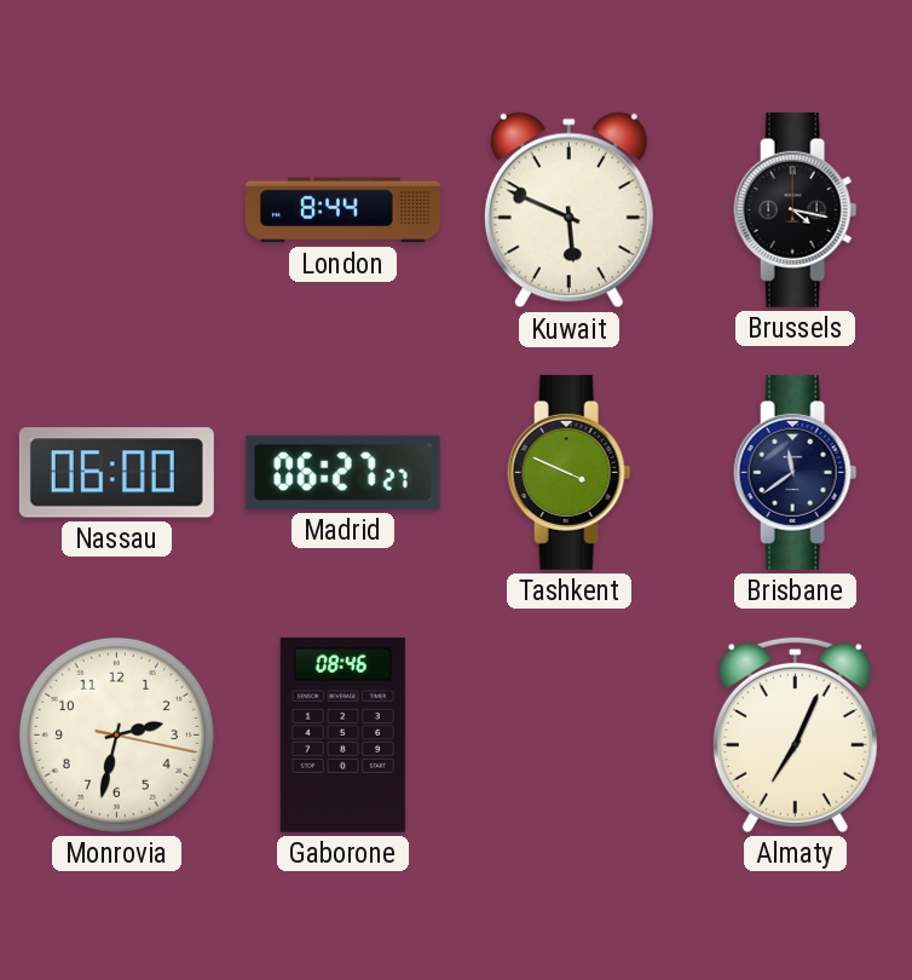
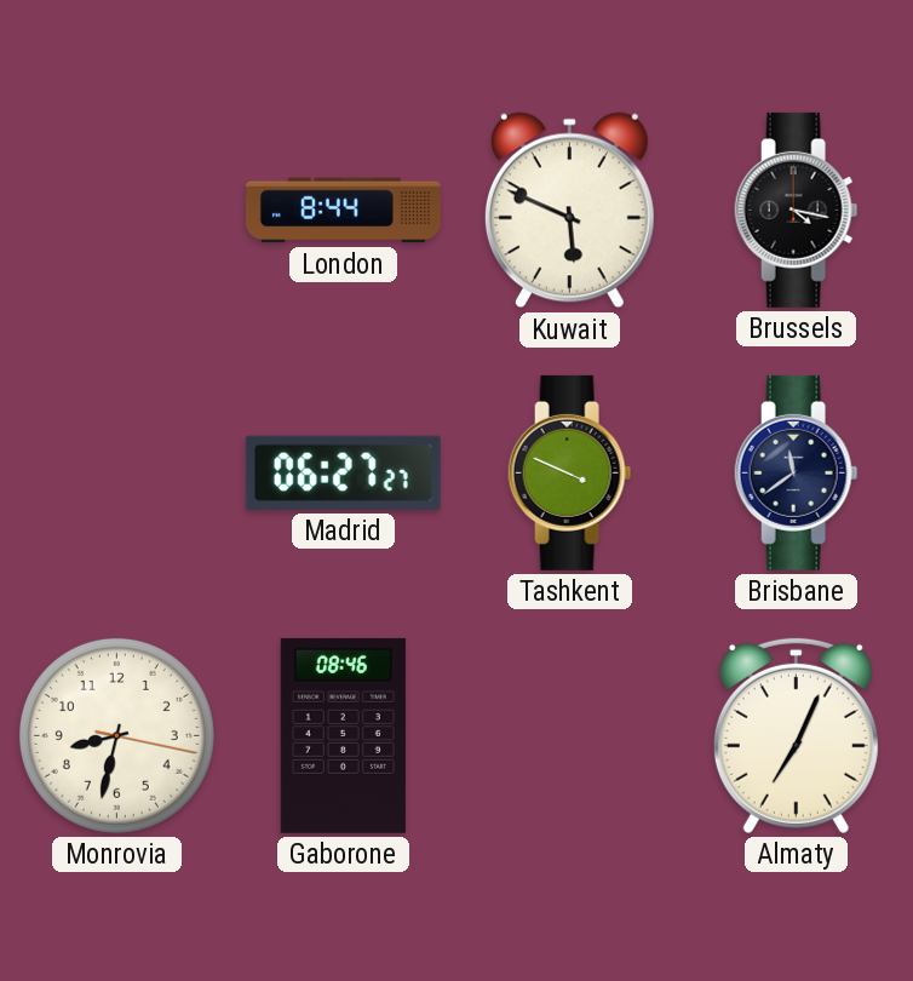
Nassau: 06:00 -> none
Monrovia: 2:32 -> 8:32
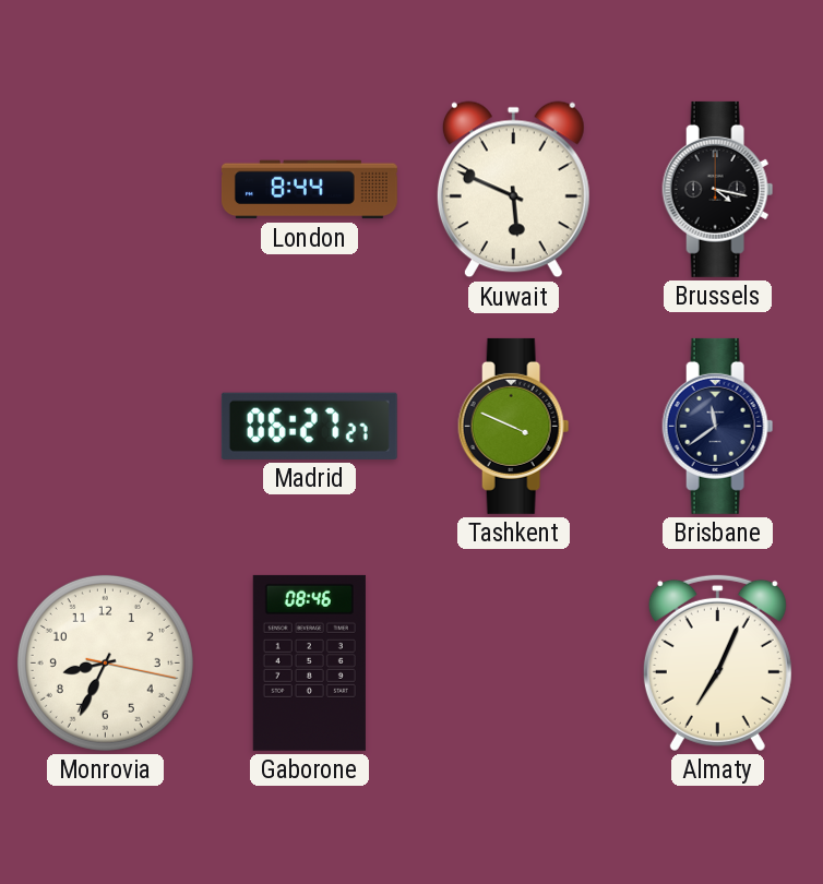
Monrovia: 8:32 -> 8:34
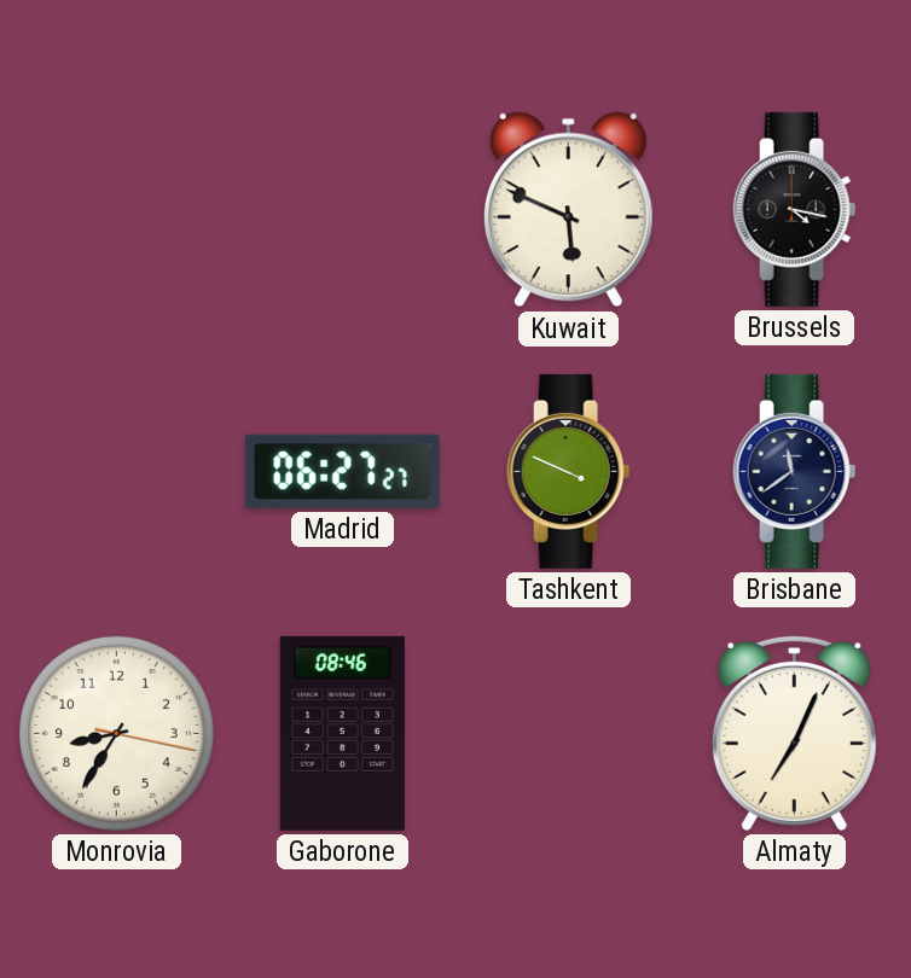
London: 8:44 -> none
Monrovia: 8:34 -> 8:35
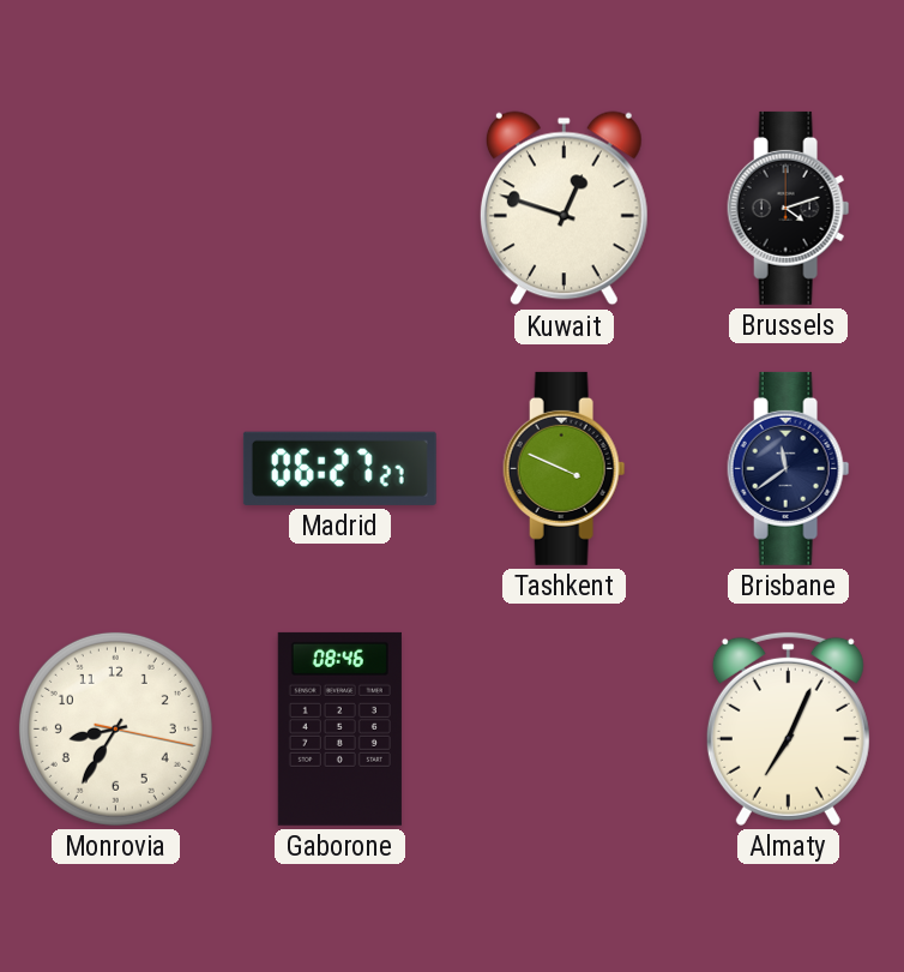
Kuwait: 5:49 -> 12:48
Brussels: 4:17 -> 4:12
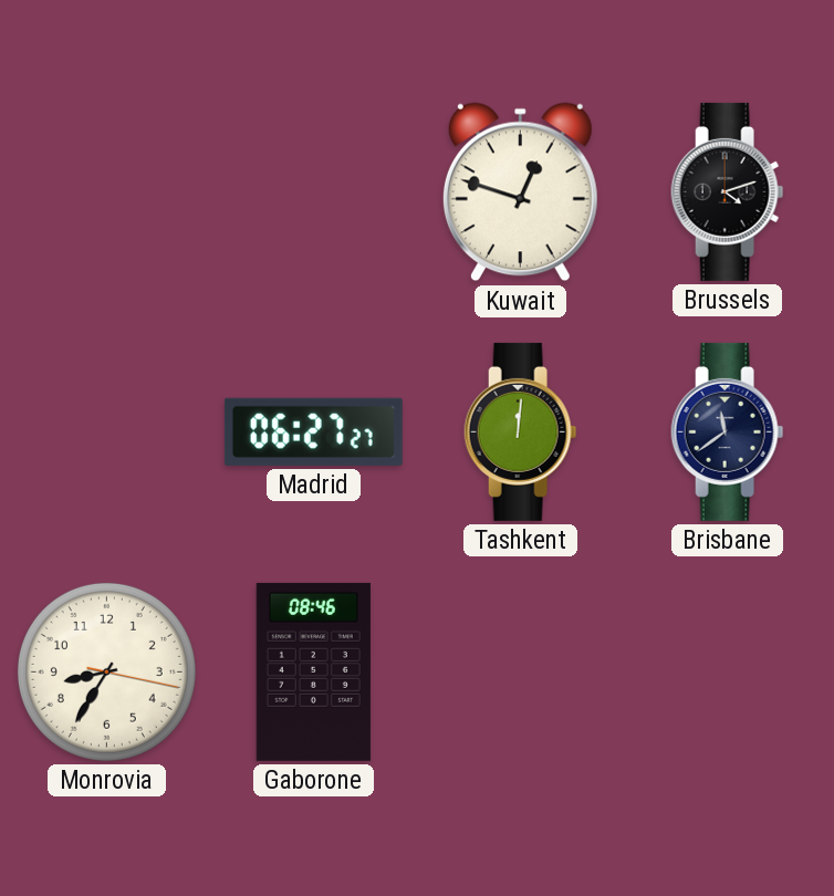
Tashkent: 3:49 -> 12:01
Almaty: 7:04 -> none
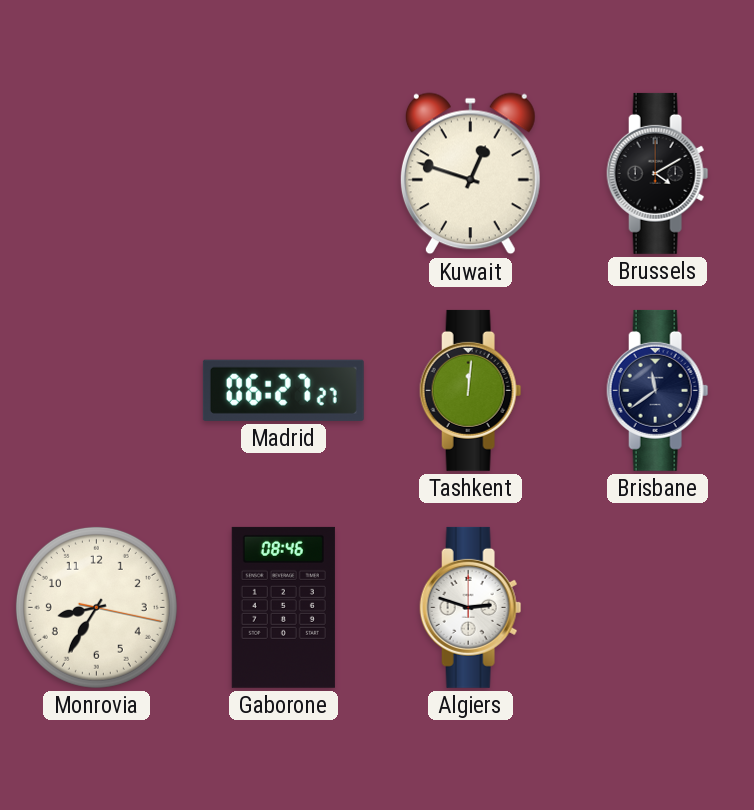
Brussels: 4:12 -> 4:10
Algiers: none -> 2:48
